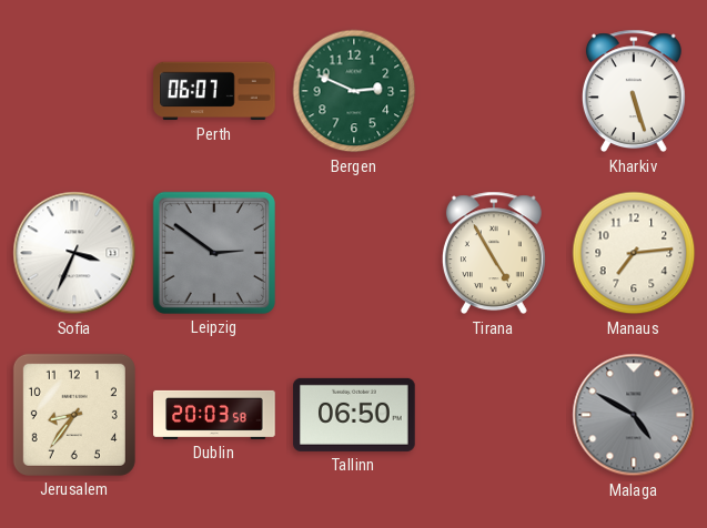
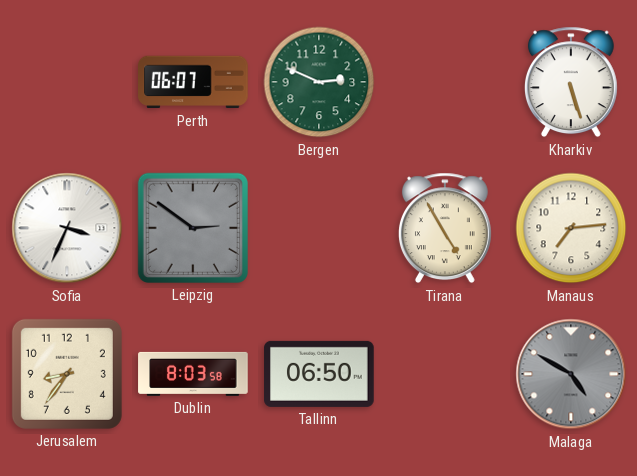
Dublin: 20:03 -> 8:03
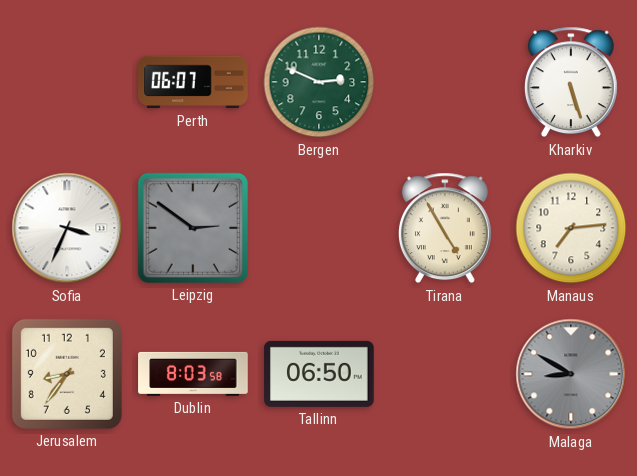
Malaga: 4:50 -> 8:50
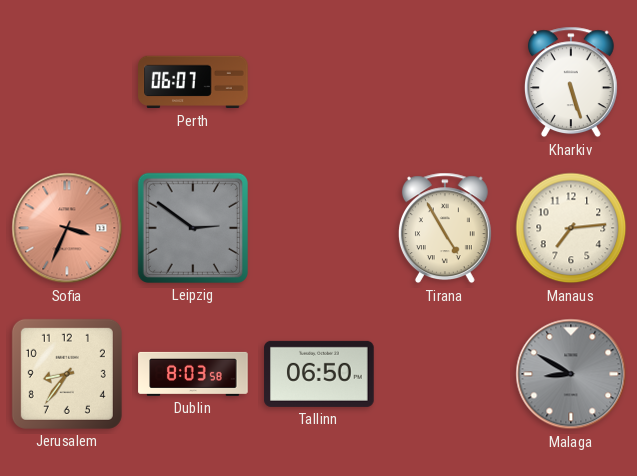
Bergen: 2:49 -> none
Sofia dial: white -> salmon
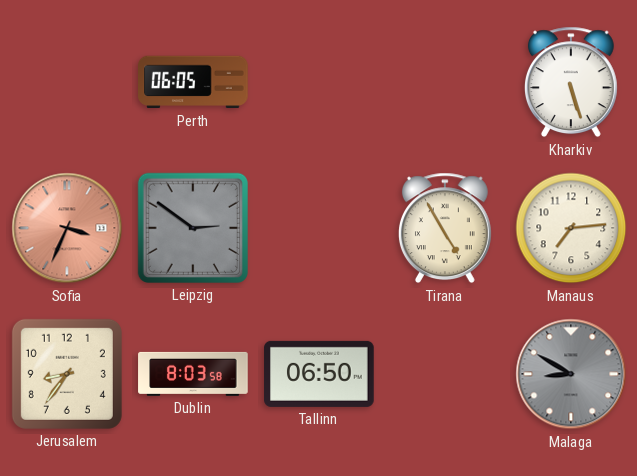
Perth: 06:07 -> 06:05
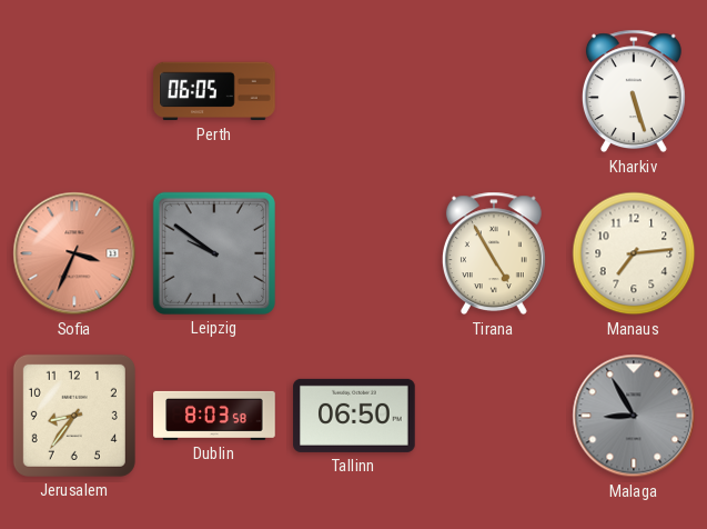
Leipzig: 2:51 -> 9:51
Malaga: 8:50 -> 8:55
